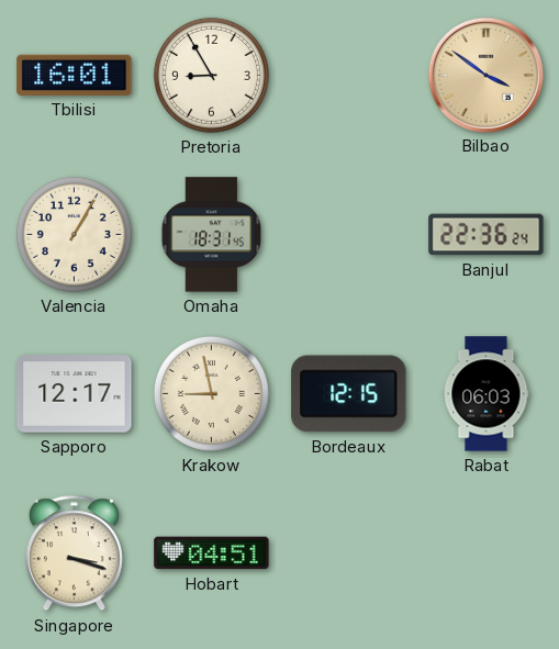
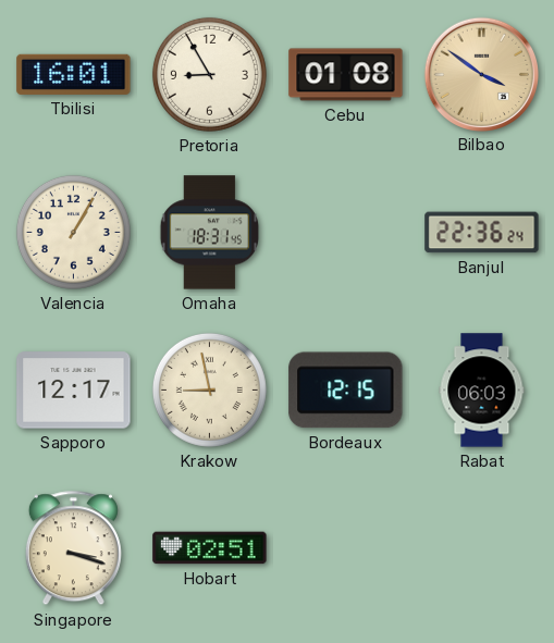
Cebu: none -> 01:08
Hobart: 04:51 -> 02:51
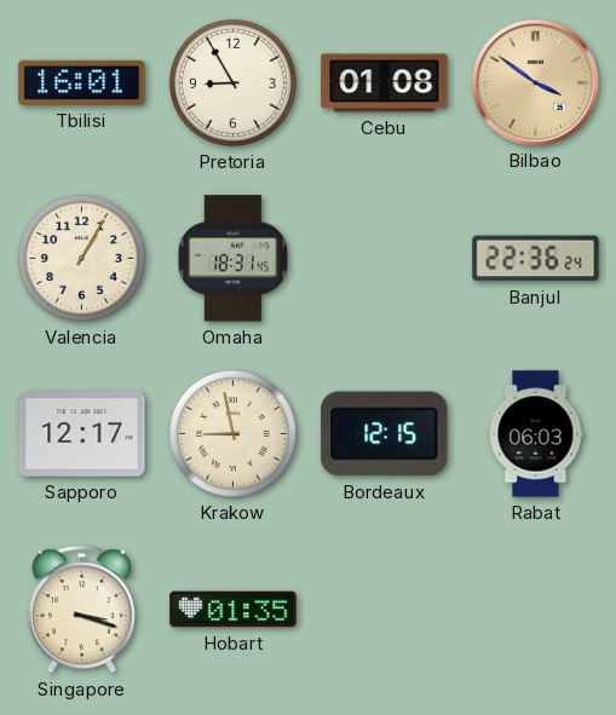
Hobart: 02:51 -> 01:35
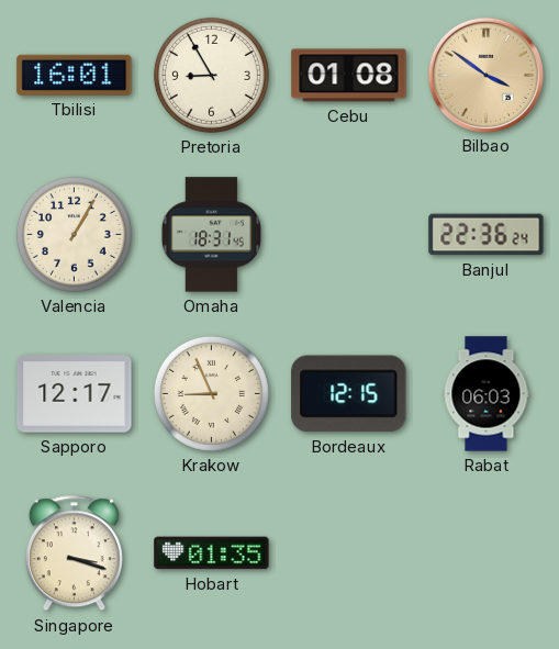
Krakow: 8:58 -> 8:56
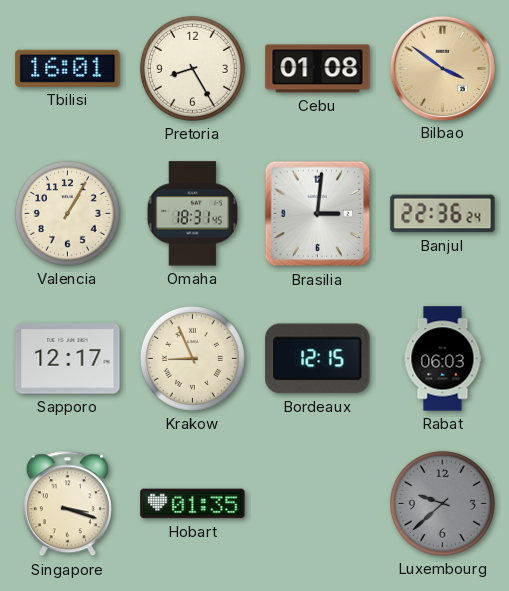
Pretoria: 8:55 -> 8:25
Brasilia: none -> 3:01
Luxembourg: none -> 9:38
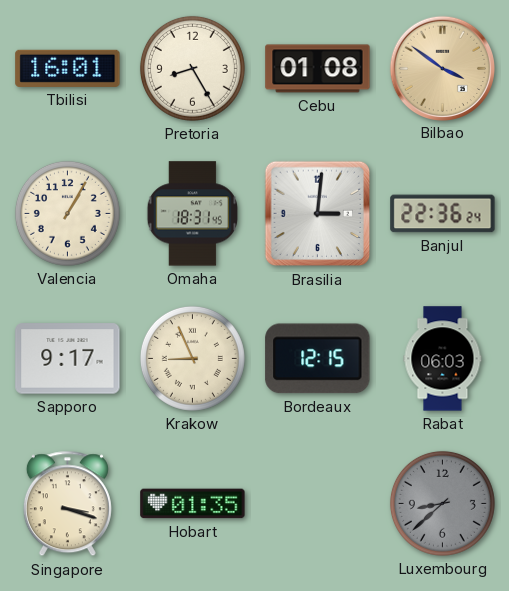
Sapporo: 12:17 -> 9:17
Luxembourg: 9:38 -> 8:38
